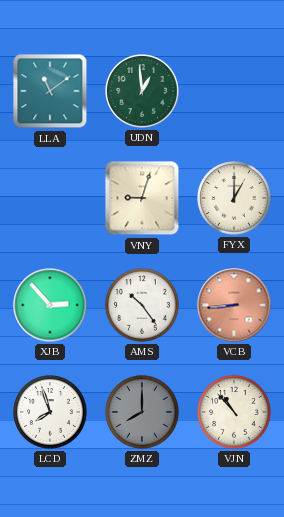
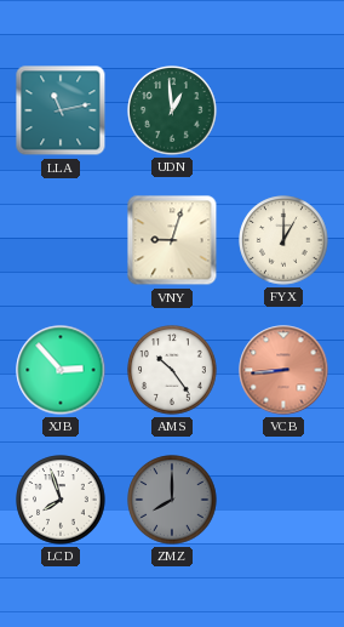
LLA: 11:09 -> 11:13
VJN: 10:53 -> none
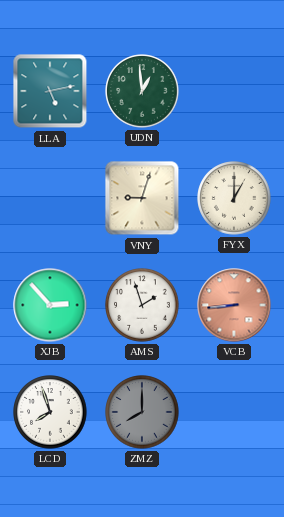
LLA: 11:13 -> 5:13
AMS: 10:24 -> 1:57
